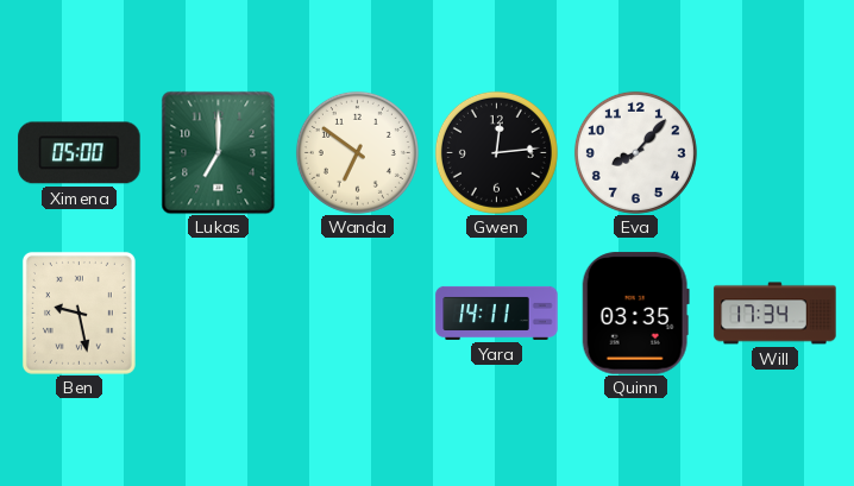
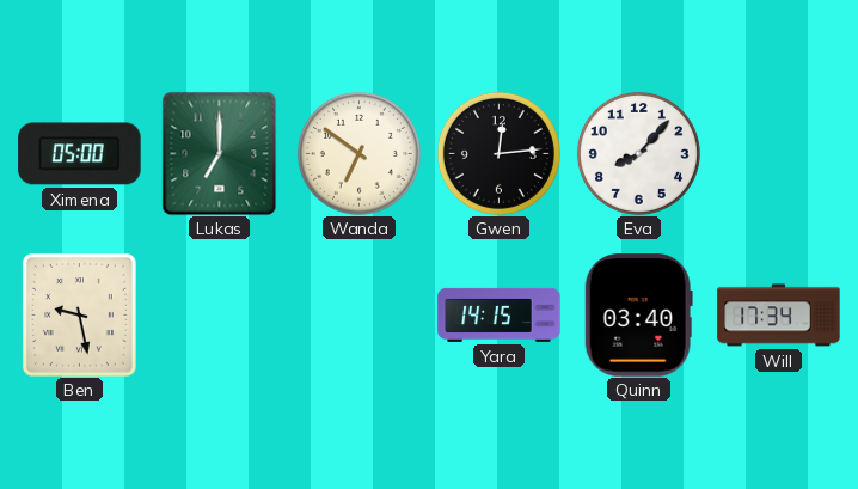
Yara: 14:11 -> 14:15
Quinn: 03:35 -> 03:40
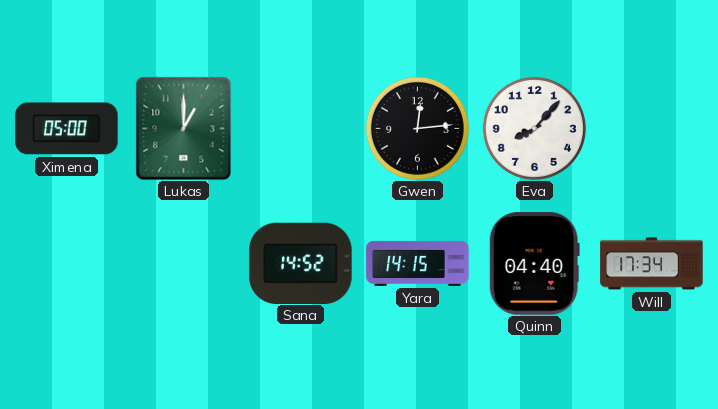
Lukas: 7:00 -> 1:00
Wanda: 6:51 -> none
Ben: 9:28 -> none
Sana: none -> 14:52
Quinn: 03:40 -> 04:40
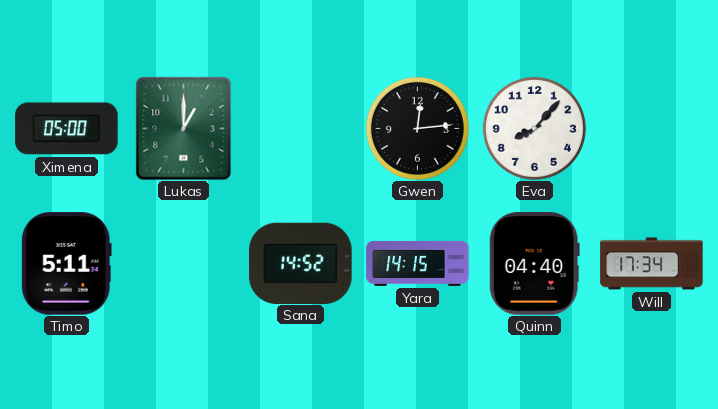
Timo: none -> 5:11
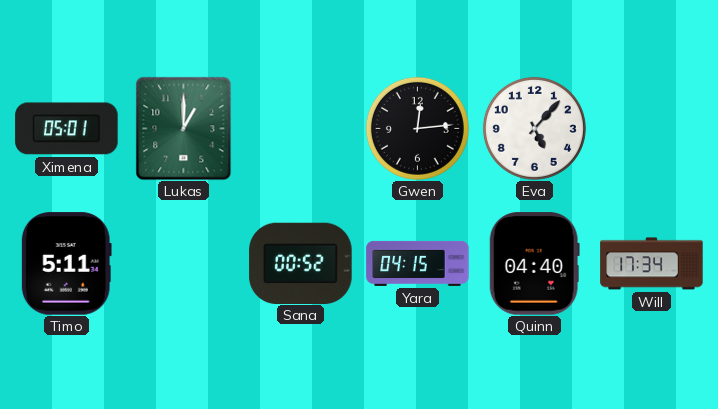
Ximena: 05:00 -> 05:01
Eva: 8:07 -> 5:07
Sana: 14:52 -> 00:52
Yara: 14:15 -> 04:15
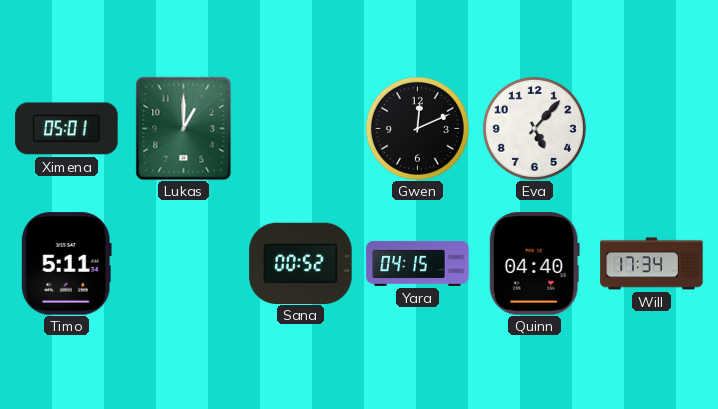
Gwen: 12:14 -> 12:11
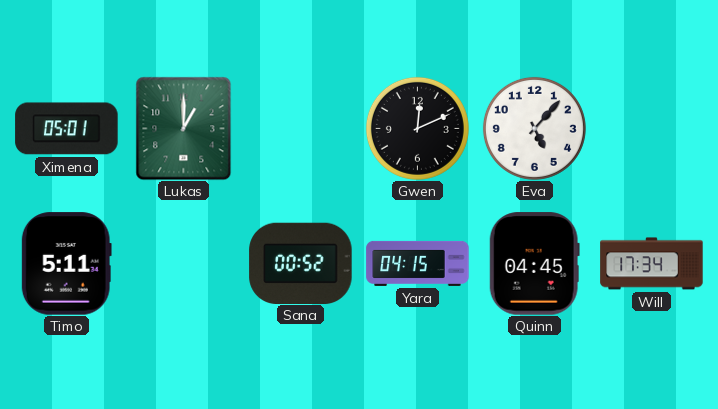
Quinn: 04:40 -> 04:45
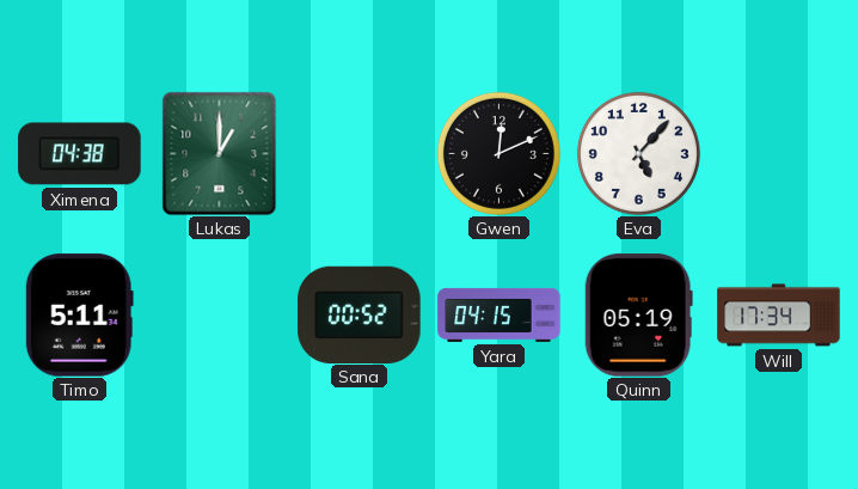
Ximena: 05:01 -> 04:38
Quinn: 04:45 -> 05:19
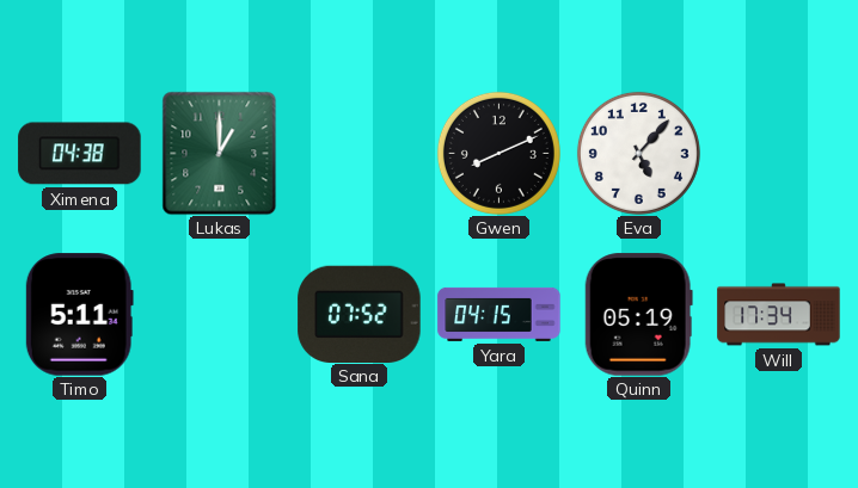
Gwen: 12:11 -> 8:11
Sana: 00:52 -> 07:52
